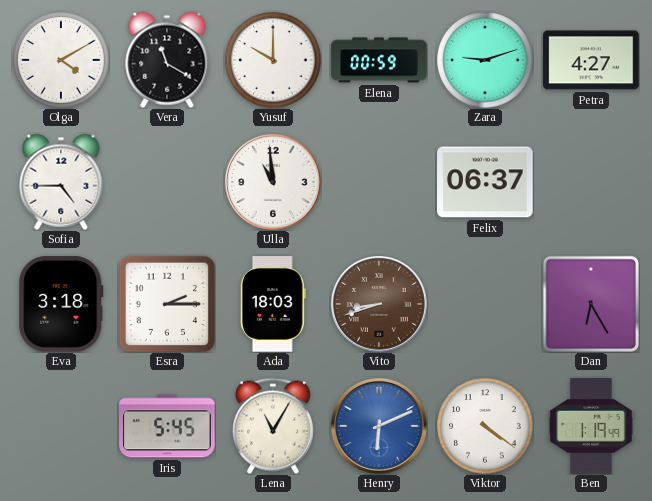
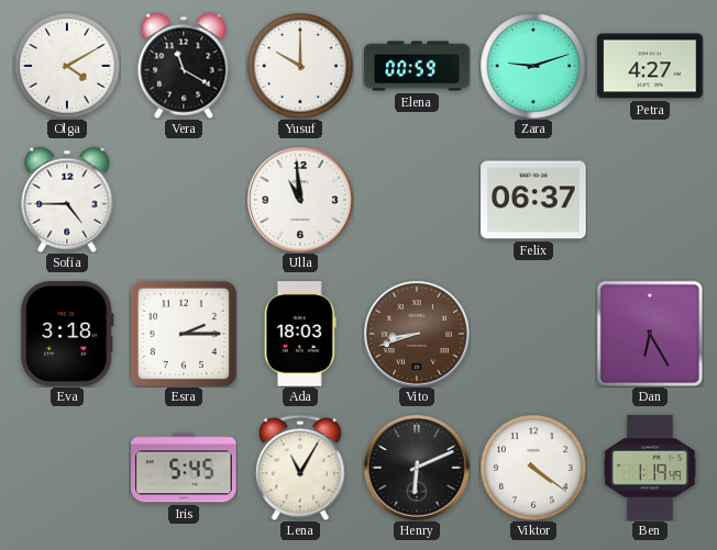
Henry dial: blue -> black
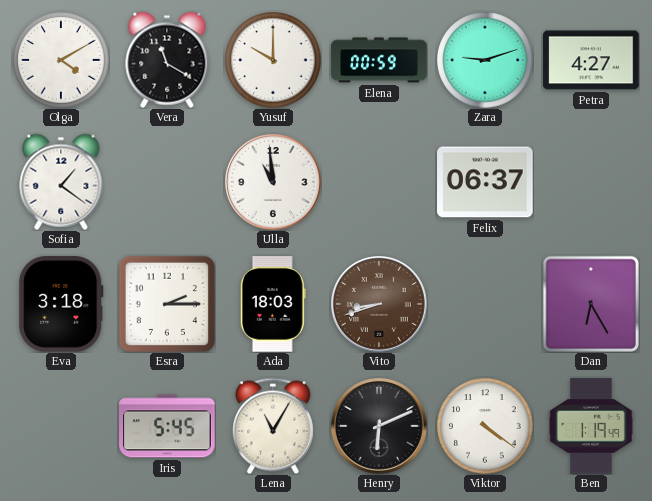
Sofia: 4:45 -> 1:21
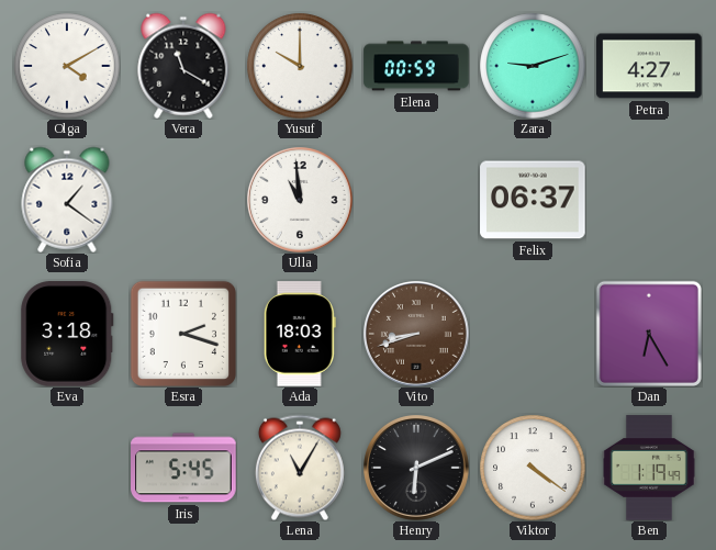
Esra: 2:15 -> 2:18
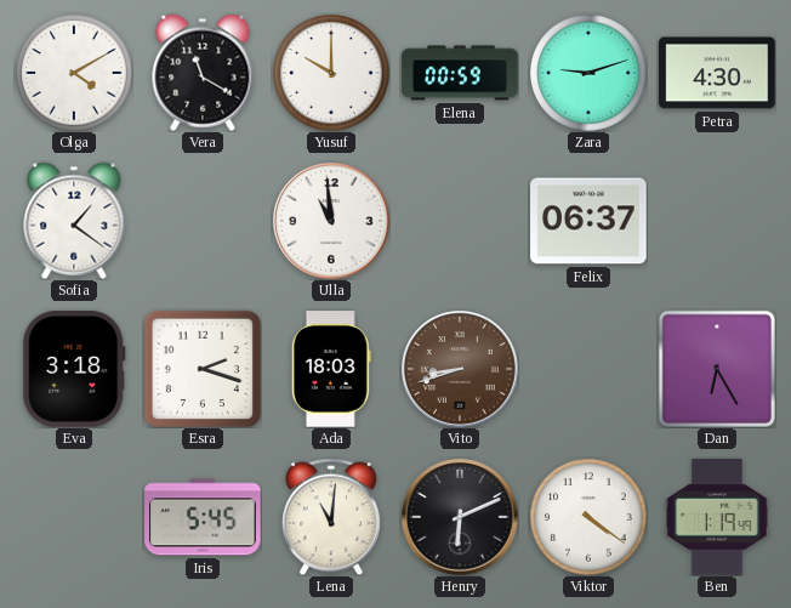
Petra: 4:27 -> 4:30
Lena: 11:05 -> 11:01
